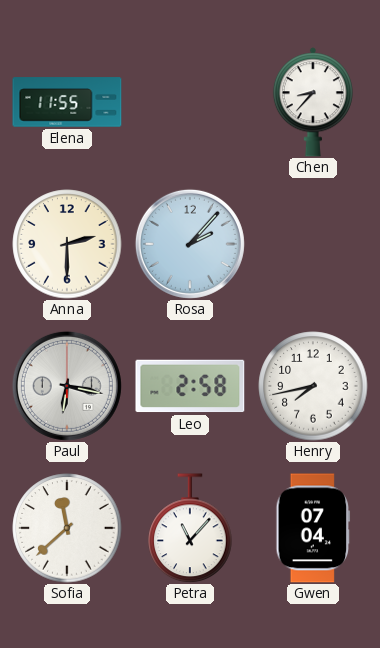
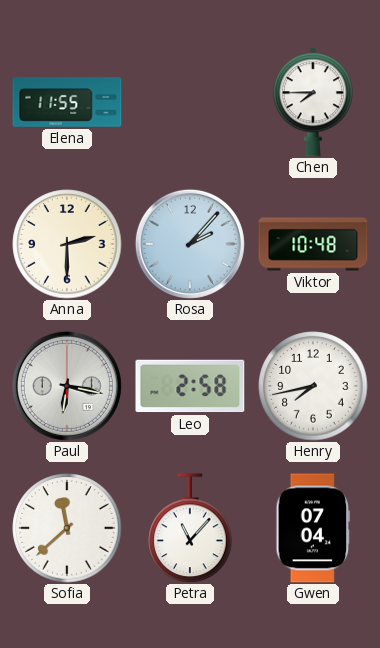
Chen: 8:37 -> 7:45
Viktor: none -> 10:48
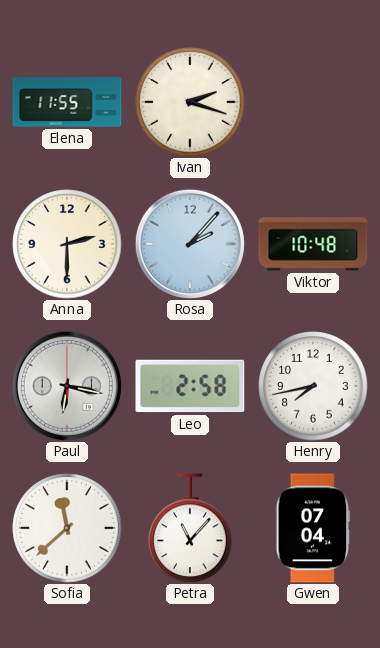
Ivan: none -> 2:18
Chen: 7:45 -> none
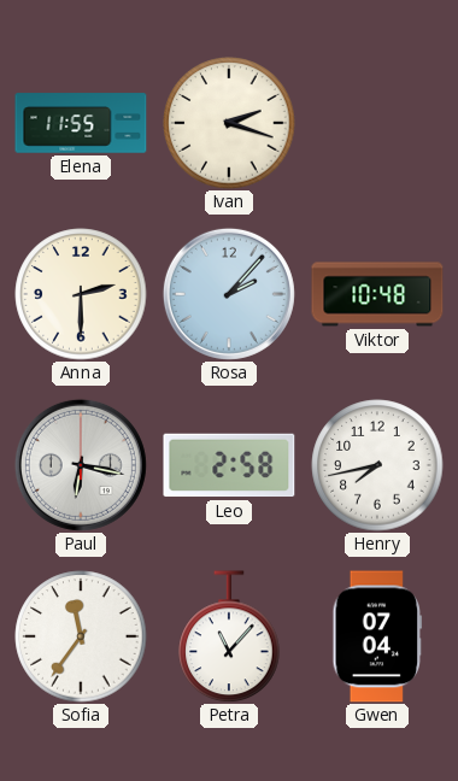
Sofia: 11:38 -> 11:36
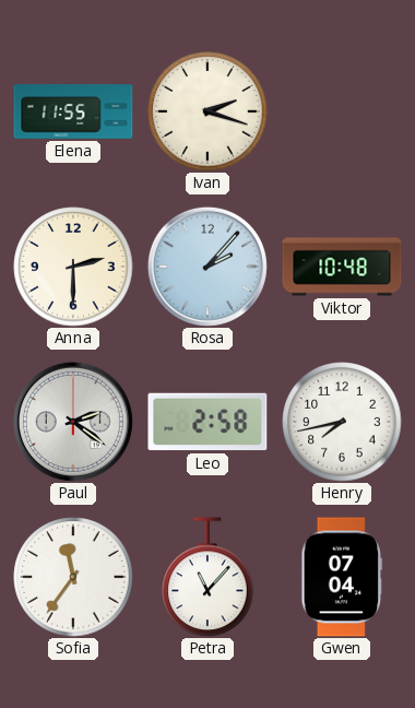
Paul: 6:17 -> 2:21
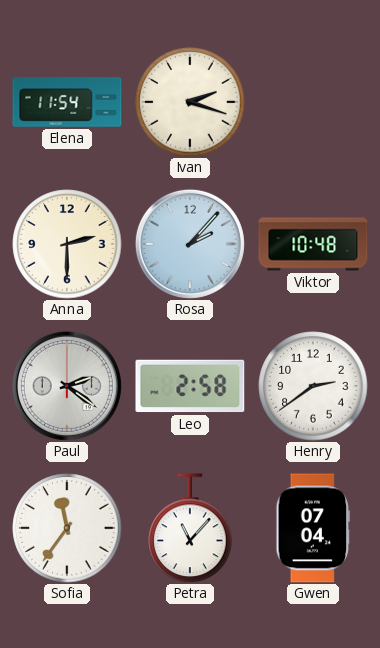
Elena: 11:55 -> 11:54
Henry: 7:43 -> 2:39
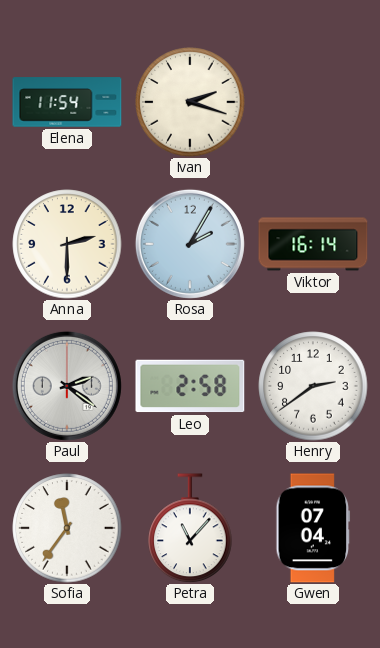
Rosa: 2:07 -> 2:05
Viktor: 10:48 -> 16:14
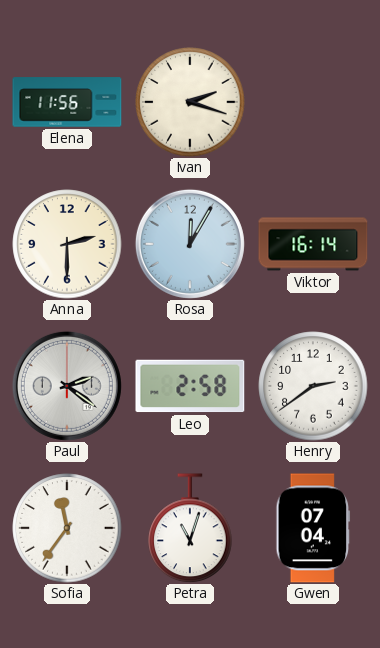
Elena: 11:54 -> 11:56
Rosa: 2:05 -> 12:05
Petra: 11:07 -> 11:03
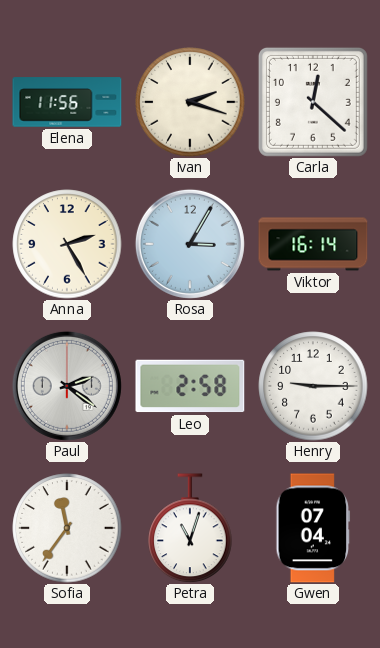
Carla: none -> 12:22
Anna: 2:30 -> 2:25
Rosa: 12:05 -> 3:05
Henry: 2:39 -> 9:15
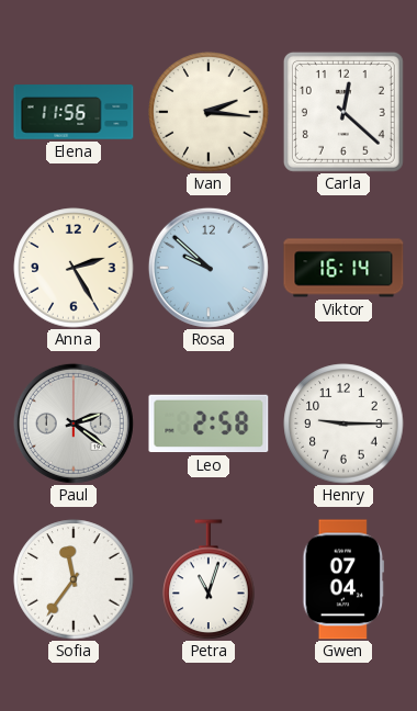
Ivan: 2:18 -> 2:16
Rosa: 3:05 -> 9:52
